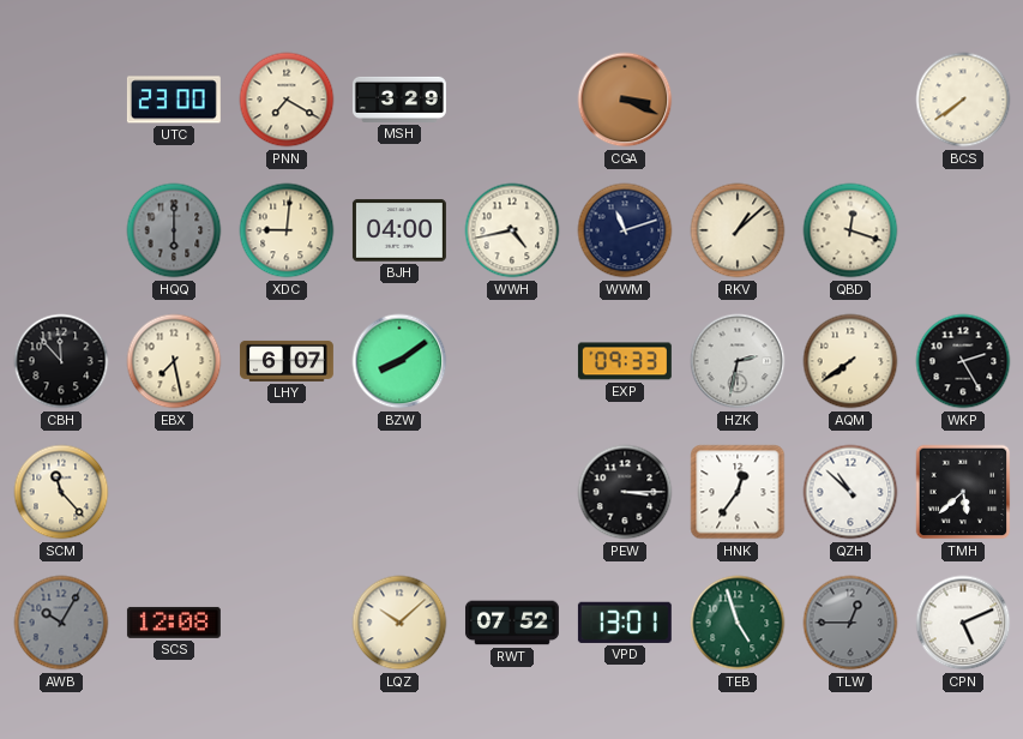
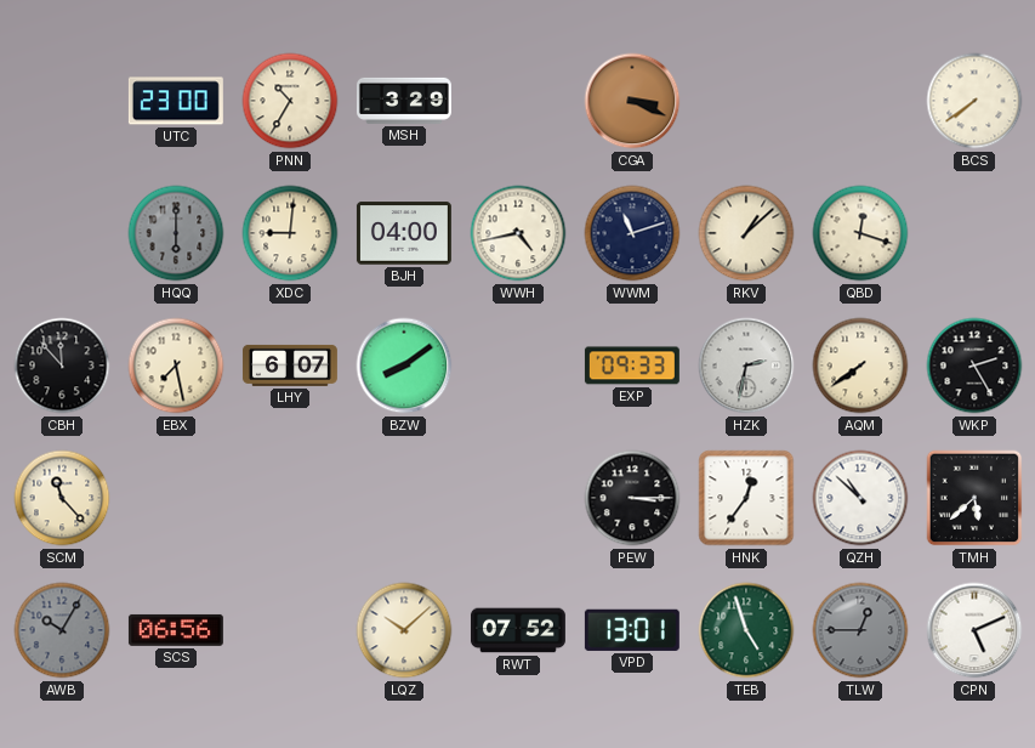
PNN: 7:20 -> 10:35
SCS: 12:08 -> 06:56
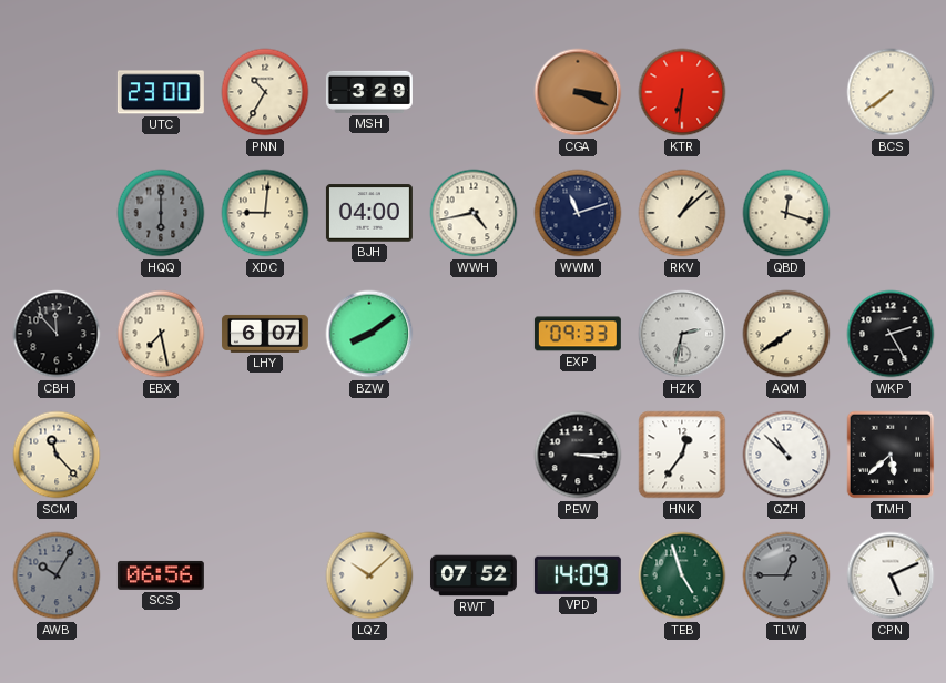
KTR: none -> 6:31
VPD: 13:01 -> 14:09
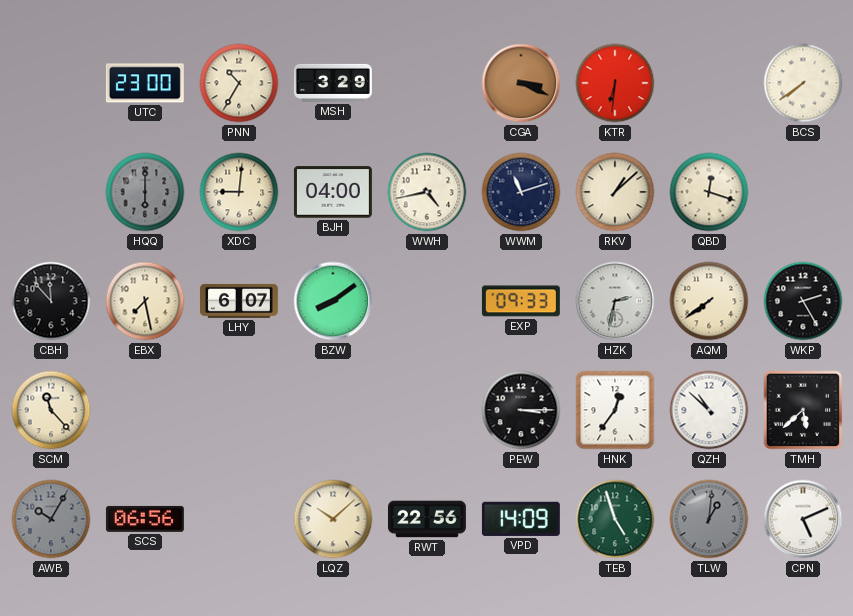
RWT: 07:52 -> 22:56
TLW: 12:45 -> 1:01
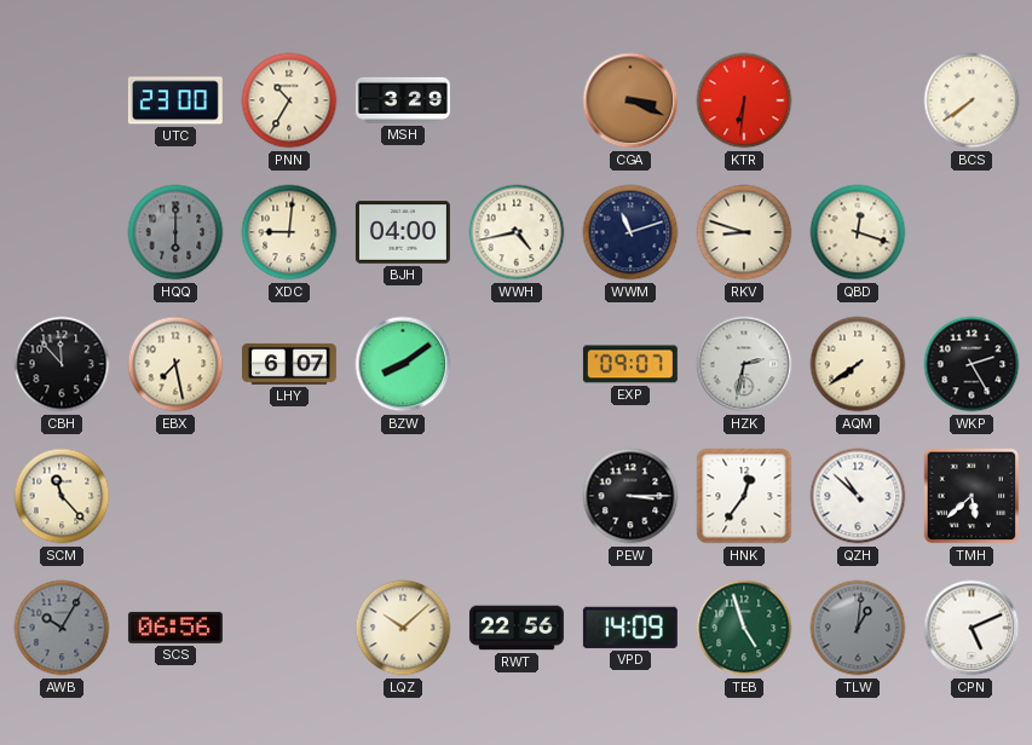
RKV: 1:08 -> 8:48
EXP: 09:33 -> 09:07
